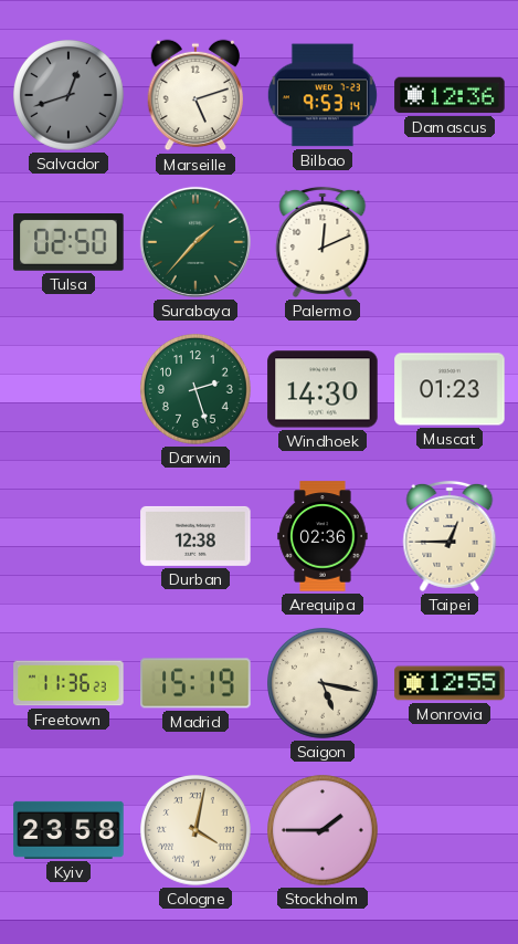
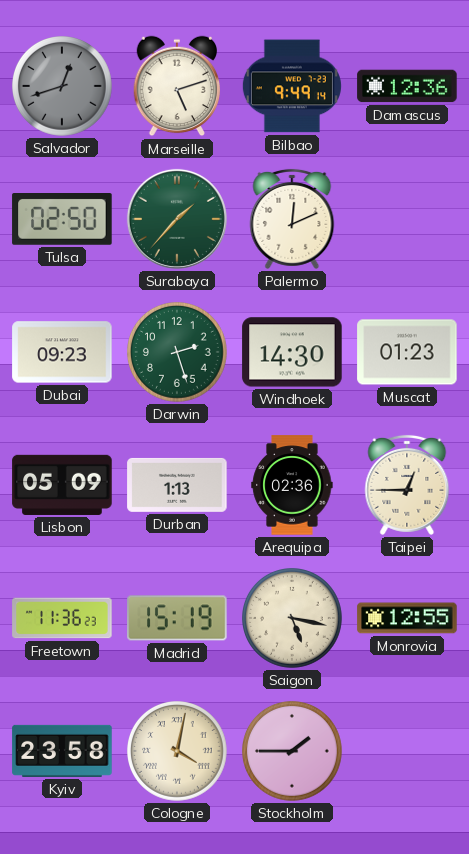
Bilbao: 9:53 -> 9:49
Dubai: none -> 09:23
Lisbon: none -> 05:09
Durban: 12:38 -> 1:13
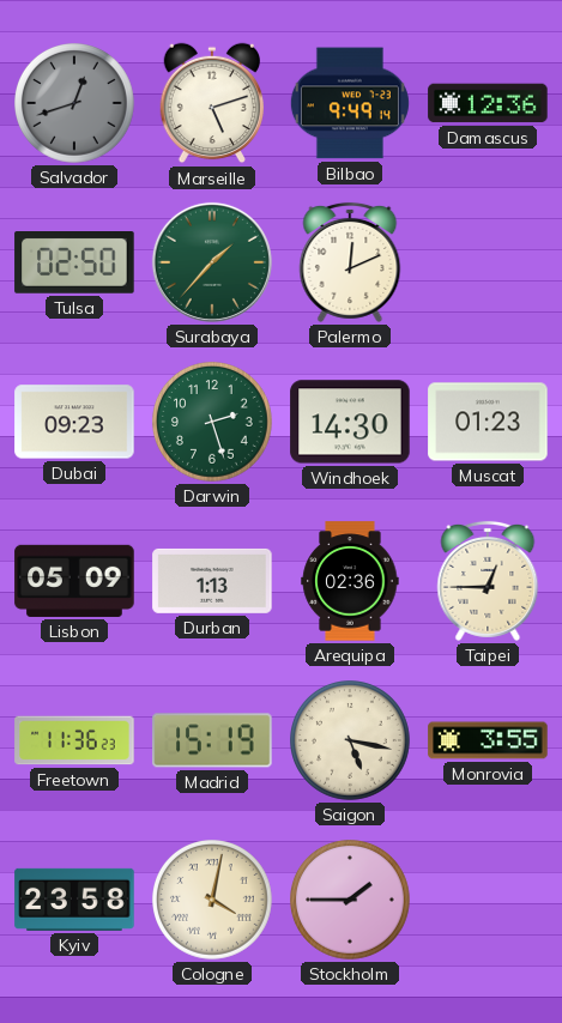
Monrovia: 12:55 -> 3:55
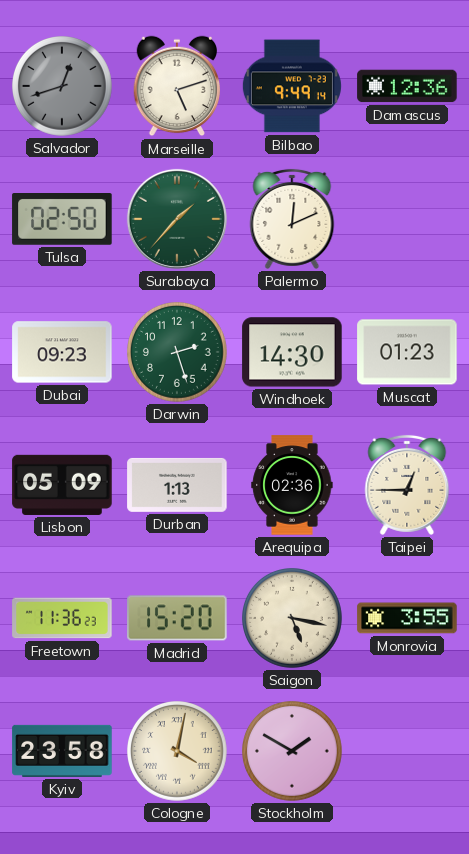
Madrid: 15:19 -> 15:20
Stockholm: 1:45 -> 1:50
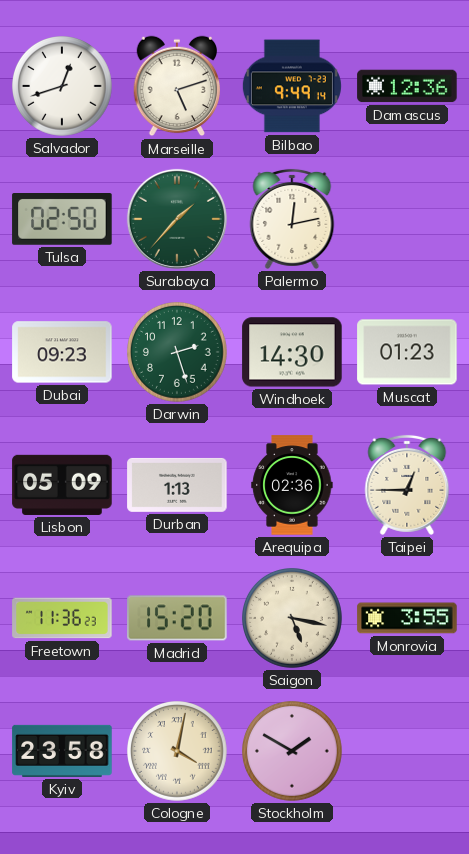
Salvador dial: grey -> white
Palermo: 12:11 -> 12:13
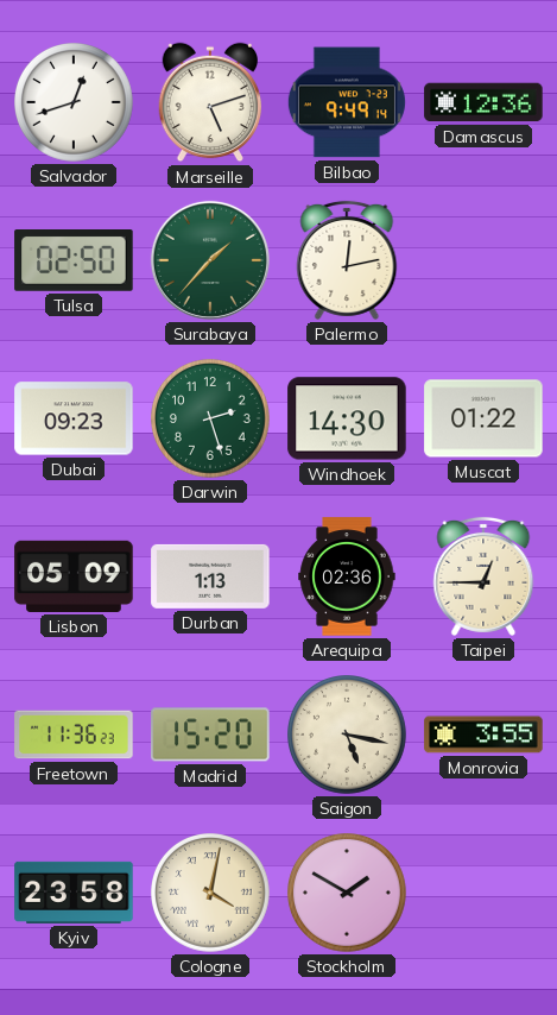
Muscat: 01:23 -> 01:22
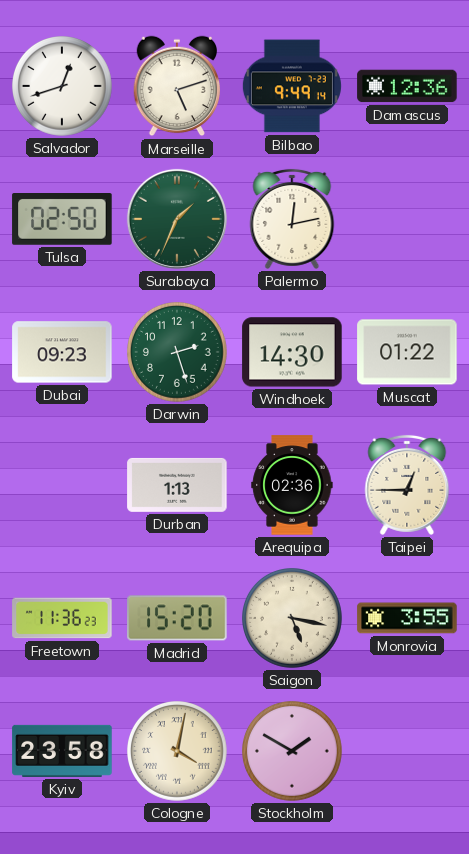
Surabaya: 1:37 -> 1:34
Lisbon: 05:09 -> none
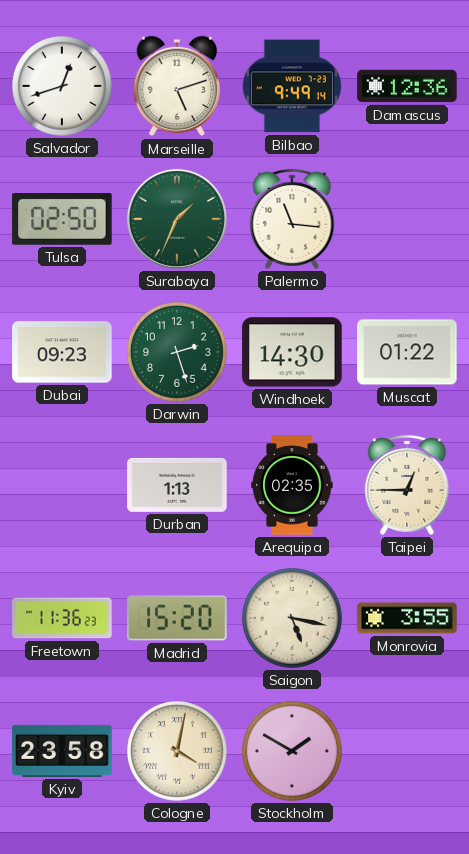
Palermo: 12:13 -> 11:16
Arequipa: 02:36 -> 02:35
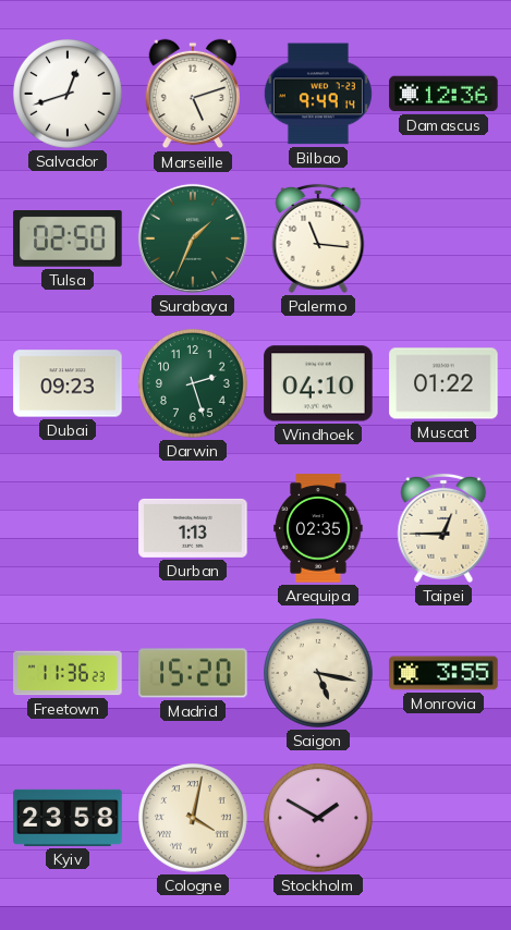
Windhoek: 14:30 -> 04:10
